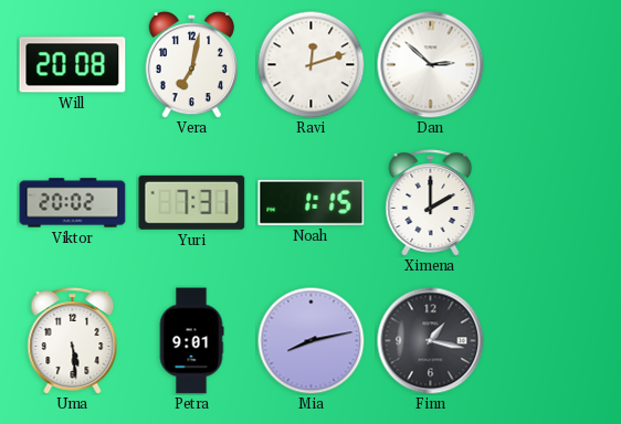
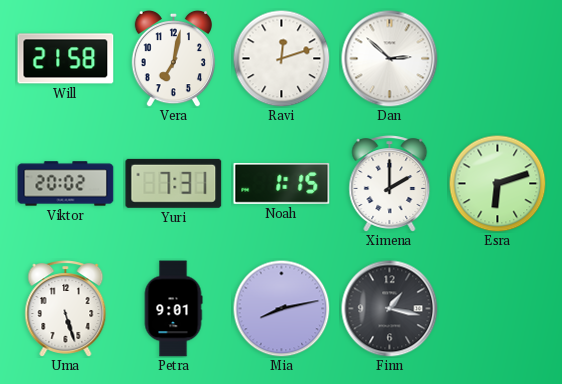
Will: 20:08 -> 21:58
Esra: none -> 6:12
Uma: 5:29 -> 5:27
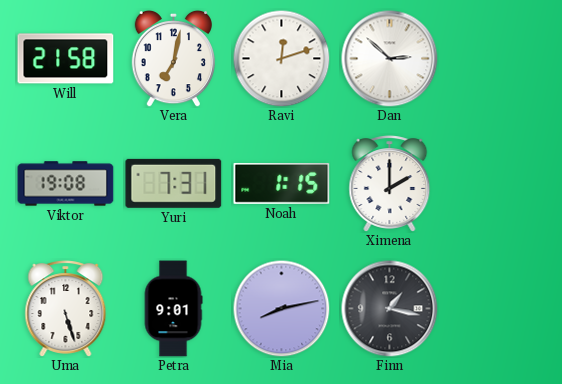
Viktor: 20:02 -> 19:08
Esra: 6:12 -> none
